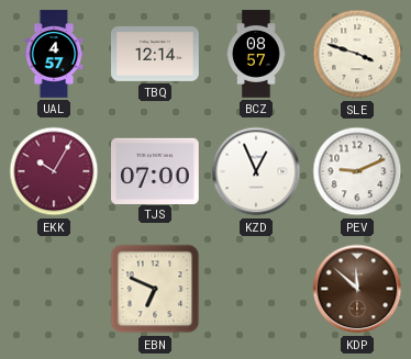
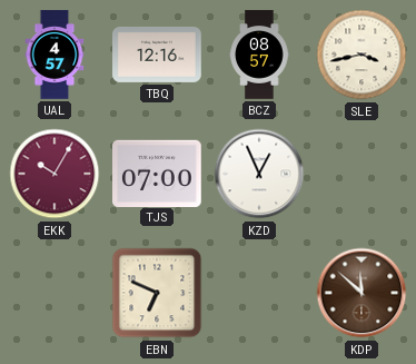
TBQ: 12:14 -> 12:16
SLE: 3:48 -> 3:43
PEV: 9:11 -> none
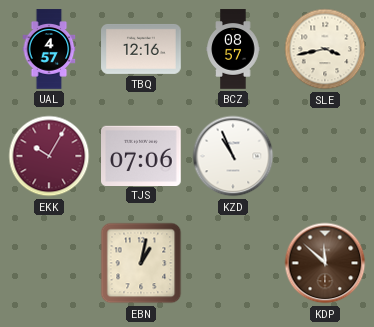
TJS: 07:00 -> 07:06
KZD: 12:56 -> 10:56
EBN: 6:49 -> 1:02
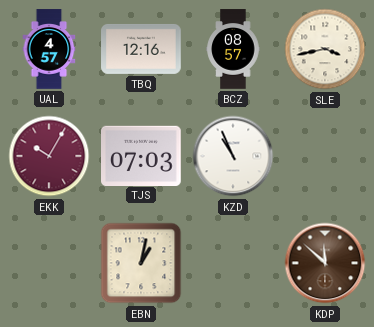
TJS: 07:06 -> 07:03
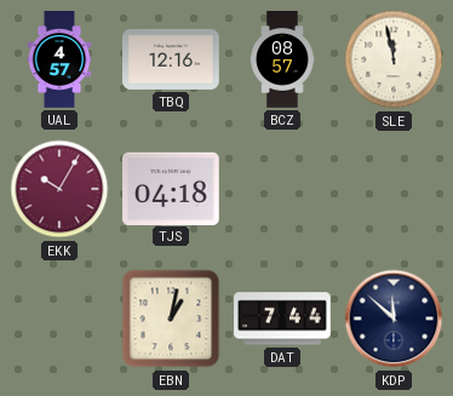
SLE: 3:43 -> 11:58
TJS: 07:03 -> 04:18
KZD: 10:56 -> none
DAT: none -> 7:44
KDP dial: brown -> navy
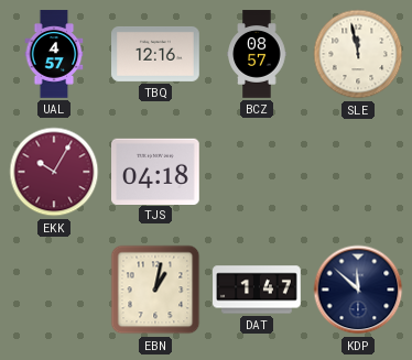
DAT: 7:44 -> 1:47
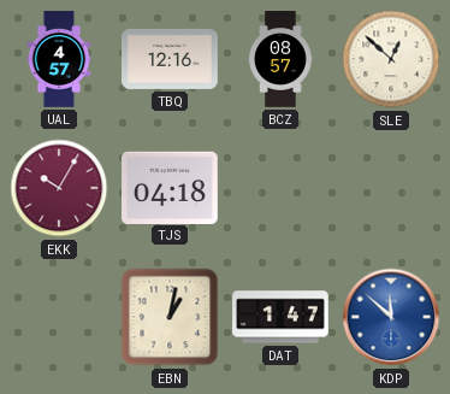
SLE: 11:58 -> 12:52
KDP dial: navy -> blue
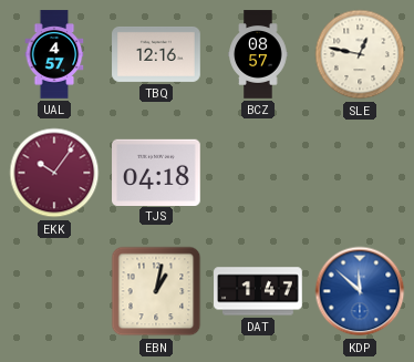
SLE: 12:52 -> 12:47
EKK: 10:05 -> 10:06
